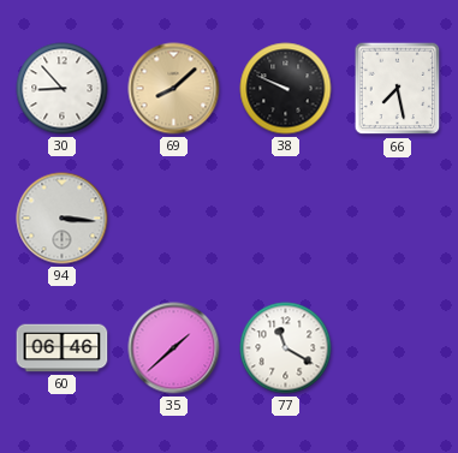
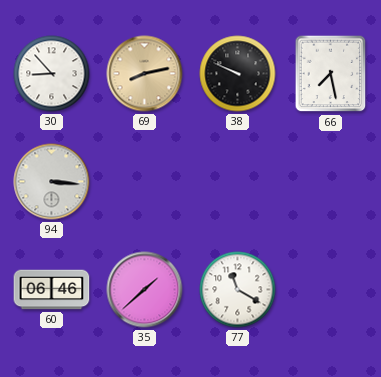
69: 8:08 -> 8:13
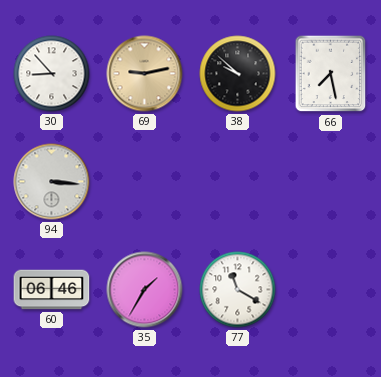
69: 8:13 -> 9:13
38: 9:49 -> 9:52
35: 1:38 -> 1:35
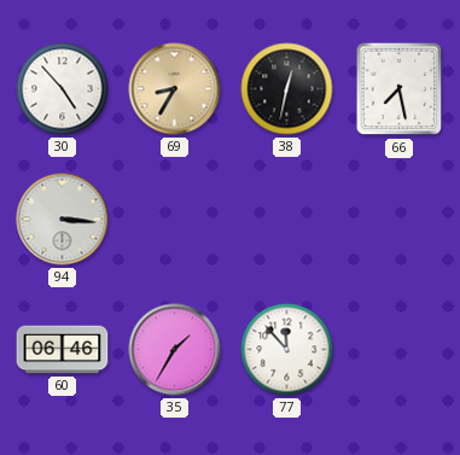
30: 8:53 -> 4:53
69: 9:13 -> 8:35
38: 9:52 -> 12:32
77: 11:20 -> 11:53
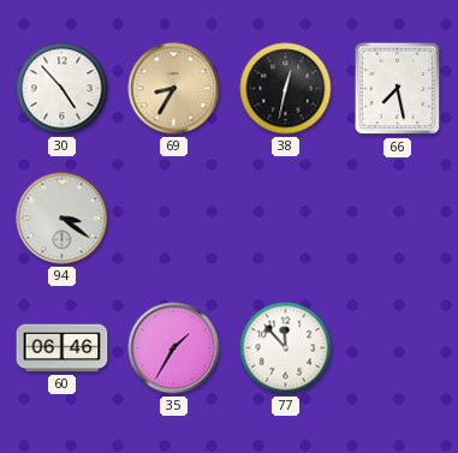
94: 3:16 -> 3:21
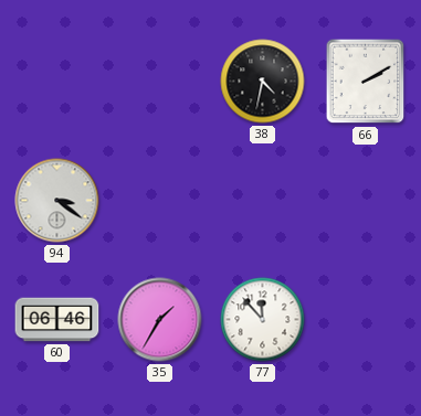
30: 4:53 -> none
69: 8:35 -> none
38: 12:32 -> 4:32
66: 7:28 -> 2:10
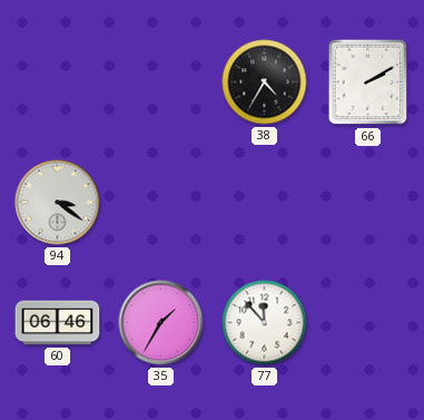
38: 4:32 -> 4:35
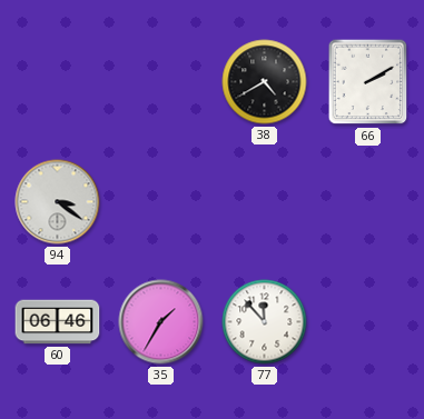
38: 4:35 -> 4:40
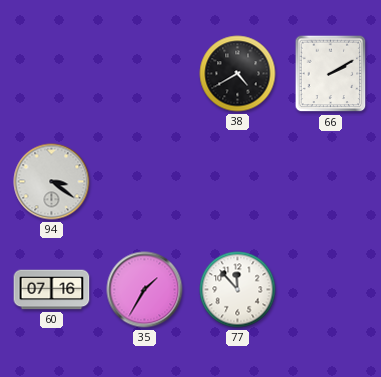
60: 06:46 -> 07:16
